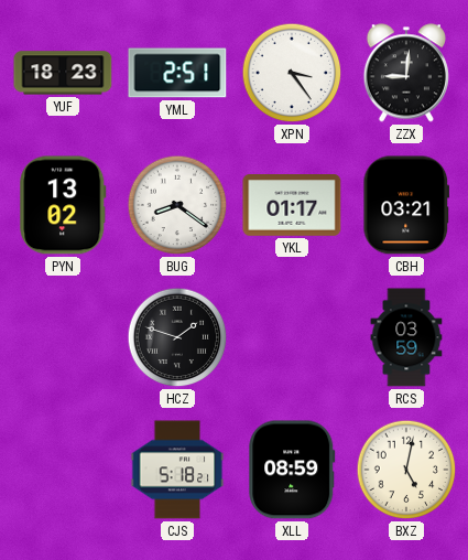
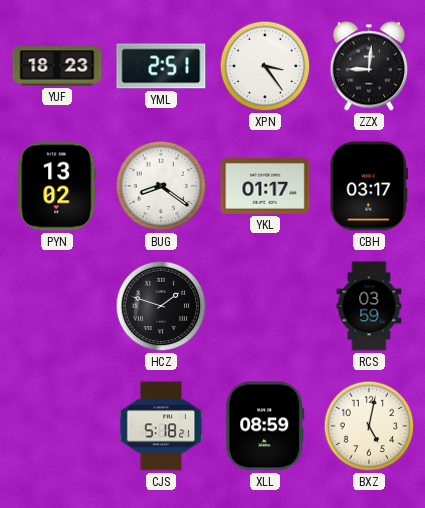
CBH: 03:21 -> 03:17
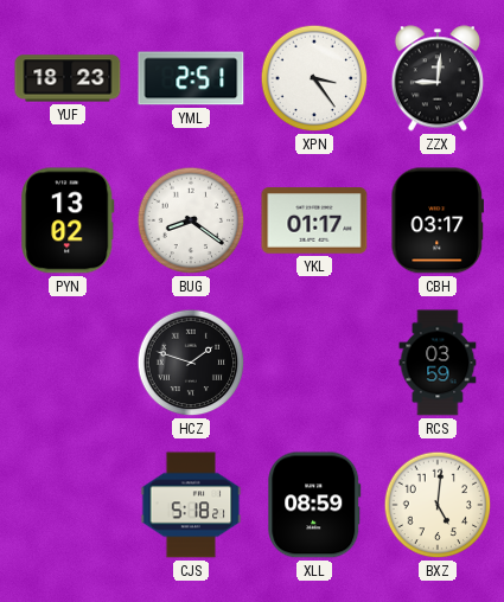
BXZ: 5:02 -> 5:01
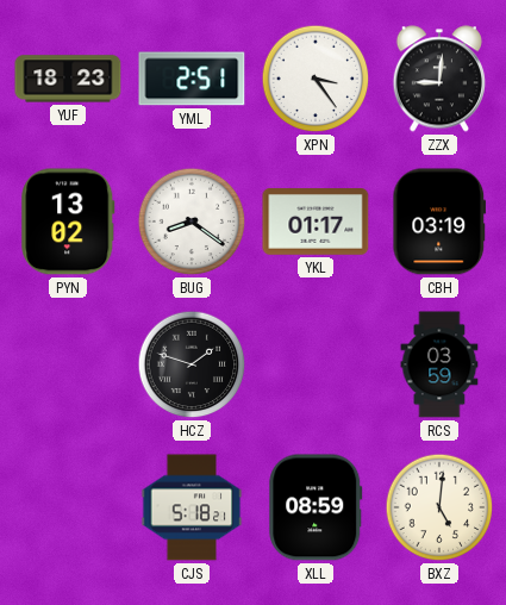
CBH: 03:17 -> 03:19
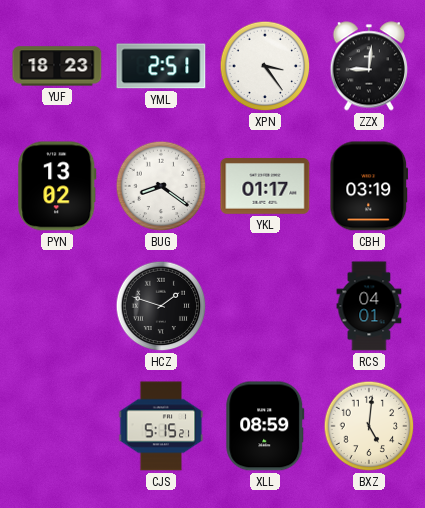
RCS: 03:59 -> 04:01
CJS: 5:18 -> 5:15
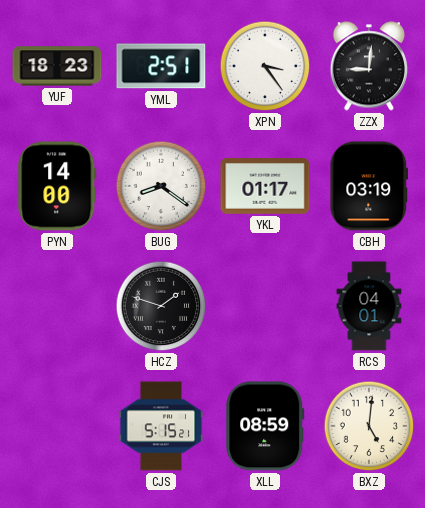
PYN: 13:02 -> 14:00
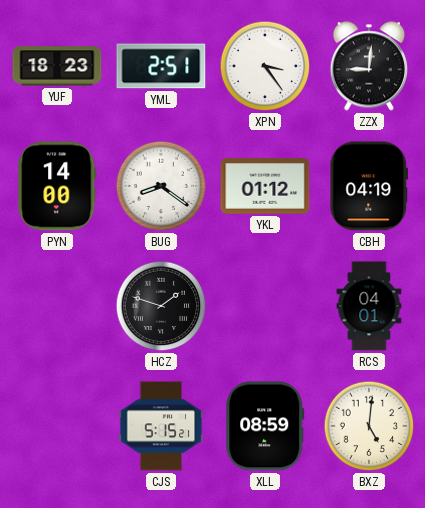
YKL: 01:17 -> 01:12
CBH: 03:19 -> 04:19
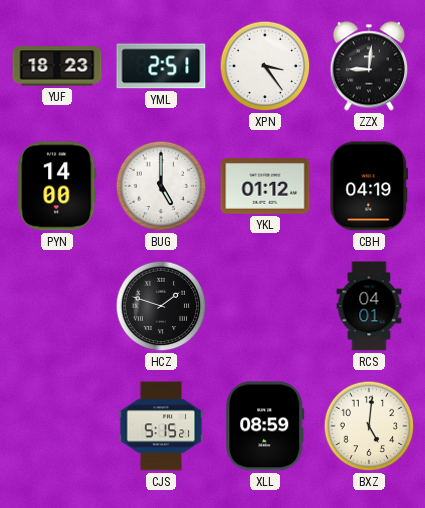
BUG: 8:21 -> 5:00
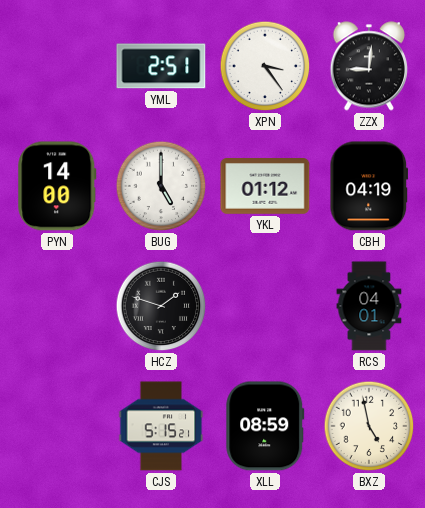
YUF: 18:23 -> none
BXZ: 5:01 -> 4:58
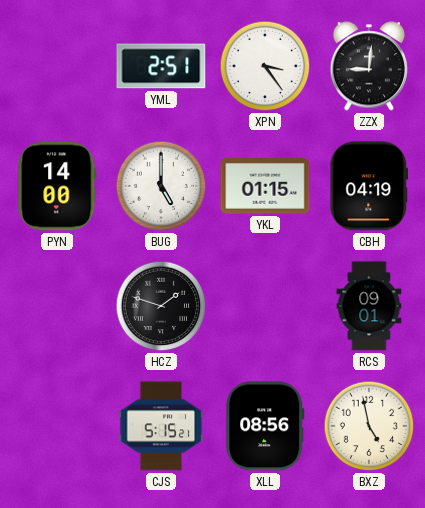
YKL: 01:12 -> 01:15
RCS: 04:01 -> 09:01
XLL: 08:59 -> 08:56
